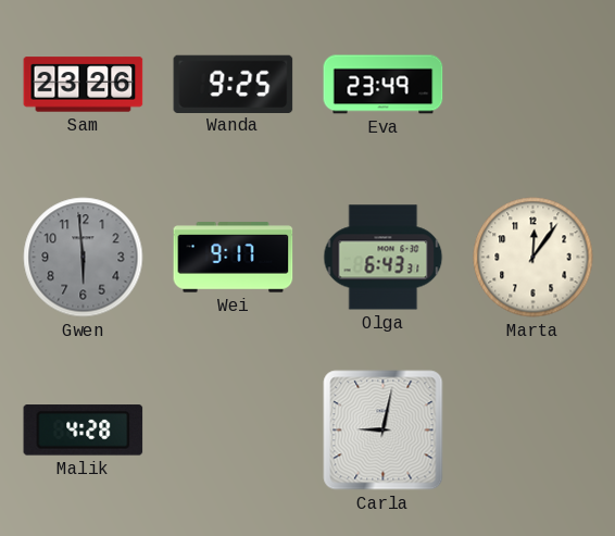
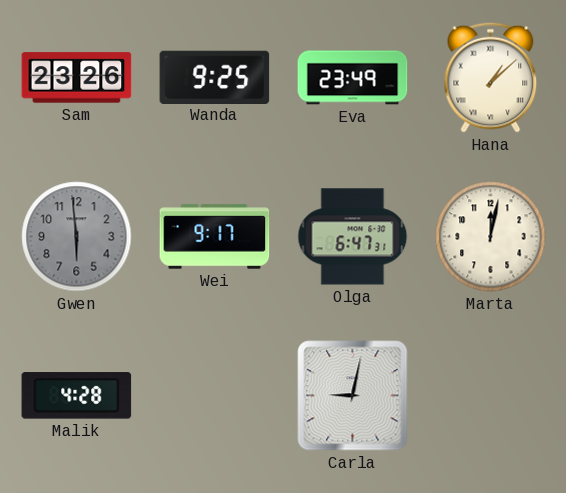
Hana: none -> 1:08
Olga: 6:43 -> 6:47
Marta: 12:06 -> 12:02
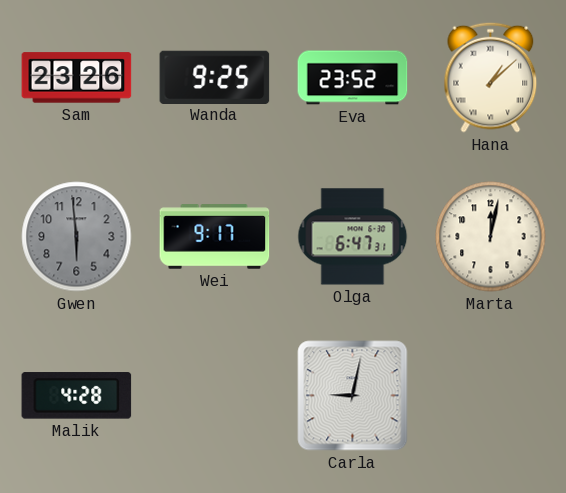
Eva: 23:49 -> 23:52
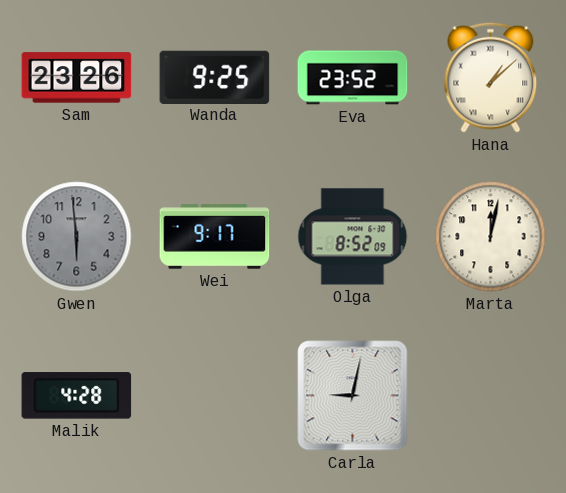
Olga: 6:47 -> 8:52
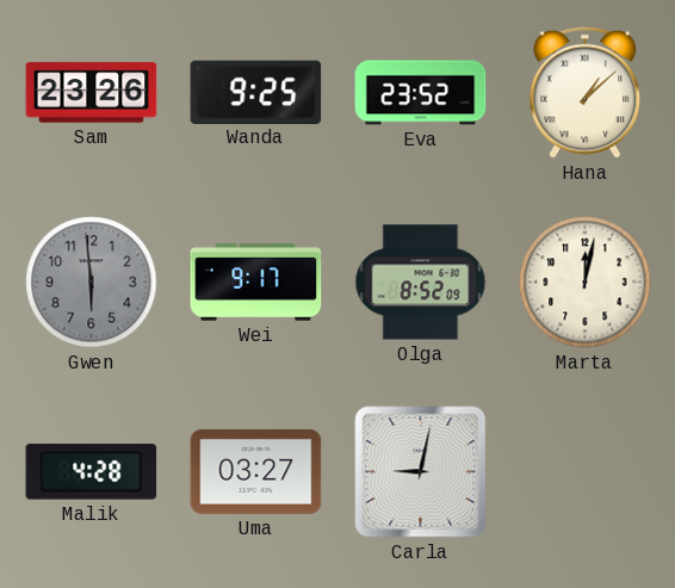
Uma: none -> 03:27
